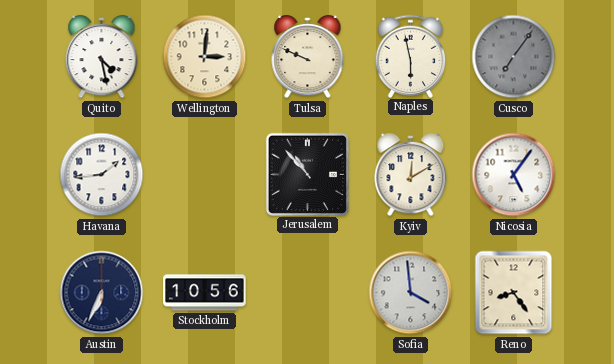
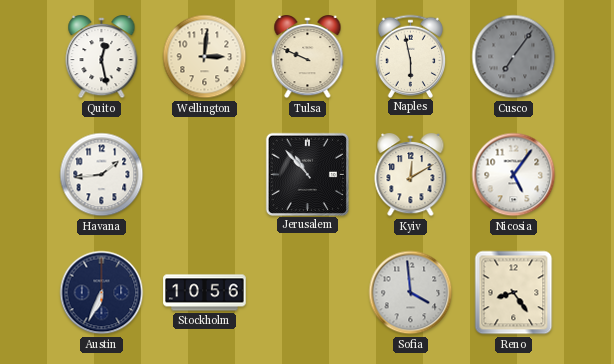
Quito: 4:28 -> 12:28
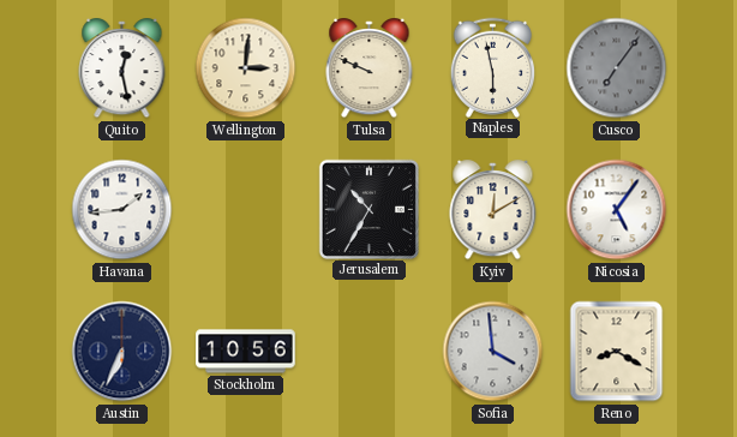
Jerusalem: 10:53 -> 10:35
Reno: 8:24 -> 8:20
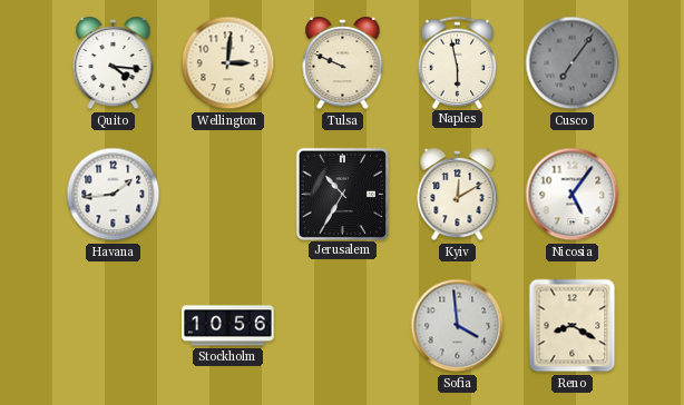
Quito: 12:28 -> 4:16
Austin: 6:34 -> none
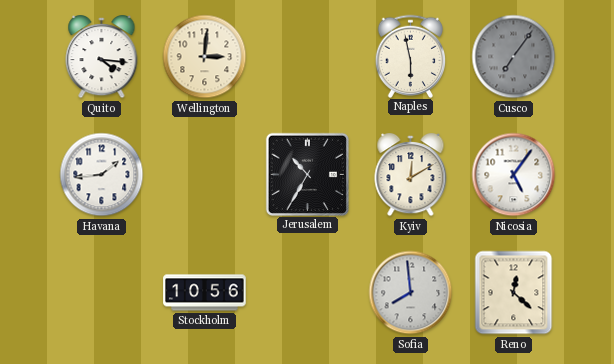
Tulsa: 9:49 -> none
Sofia: 3:59 -> 7:59
Reno: 8:20 -> 12:22
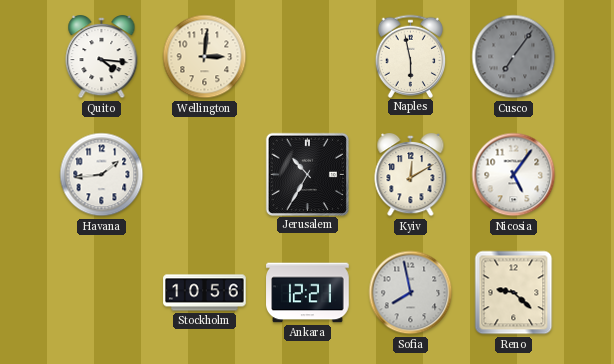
Ankara: none -> 12:21
Sofia: 7:59 -> 7:58
Reno: 12:22 -> 9:22
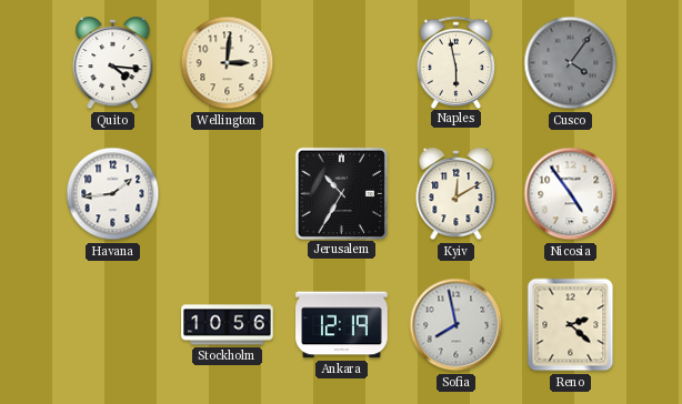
Cusco: 7:06 -> 4:06
Nicosia: 5:06 -> 4:54
Ankara: 12:21 -> 12:19
Reno: 9:22 -> 2:22
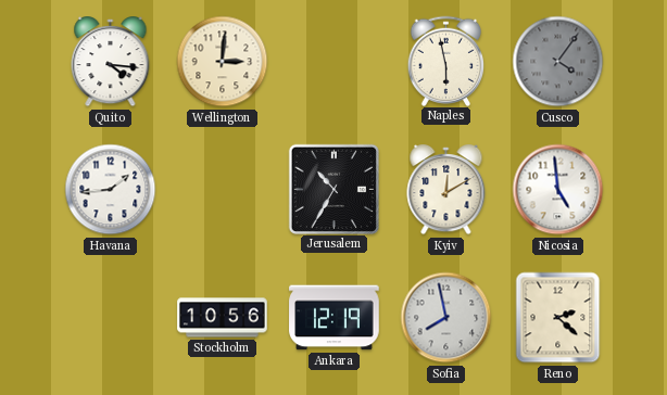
Nicosia: 4:54 -> 4:59
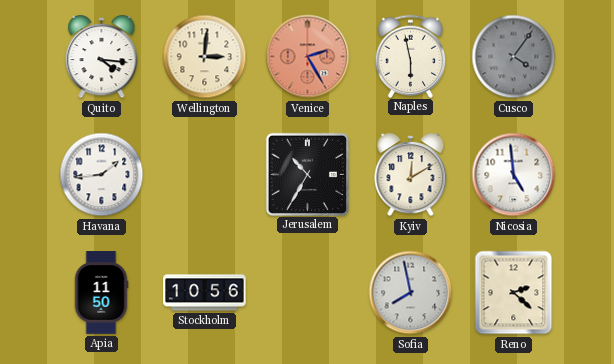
Venice: none -> 2:25
Apia: none -> 11:50
Ankara: 12:19 -> none
